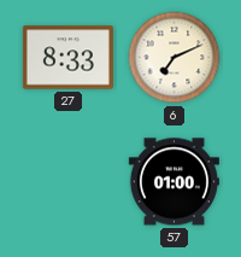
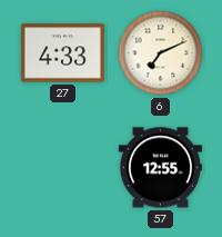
27: 8:33 -> 4:33
57: 01:00 -> 12:55
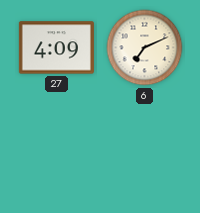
27: 4:33 -> 4:09
57: 12:55 -> none
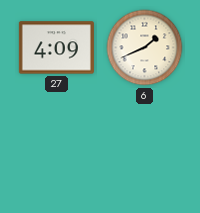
6: 7:11 -> 1:41
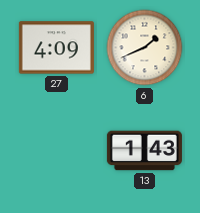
13: none -> 1:43
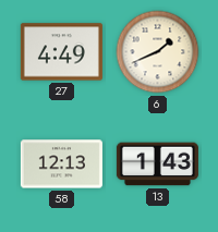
27: 4:09 -> 4:49
58: none -> 12:13
